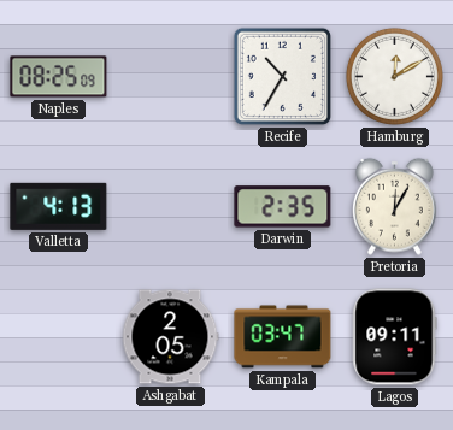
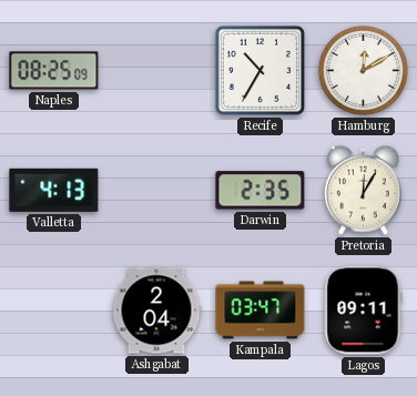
Ashgabat: 2:05 -> 2:04
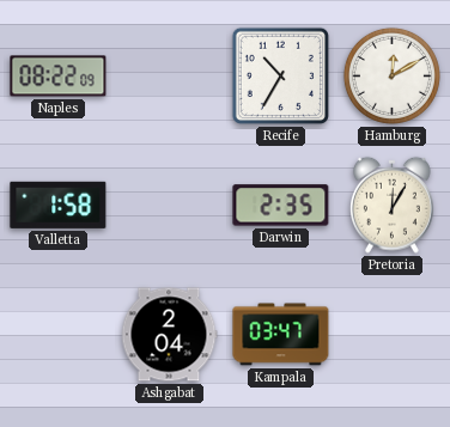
Naples: 08:25 -> 08:22
Valletta: 4:13 -> 1:58
Lagos: 09:11 -> none
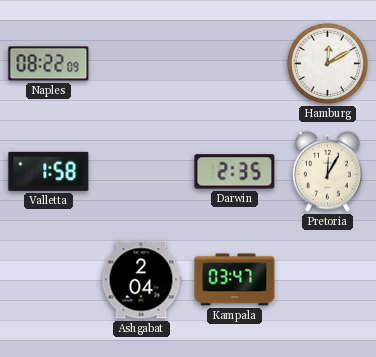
Recife: 10:35 -> none
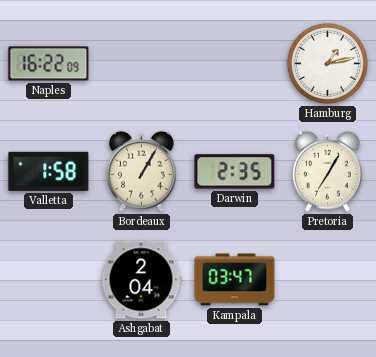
Naples: 08:22 -> 16:22
Hamburg: 12:10 -> 1:13
Bordeaux: none -> 1:05
Pretoria: 12:05 -> 7:05
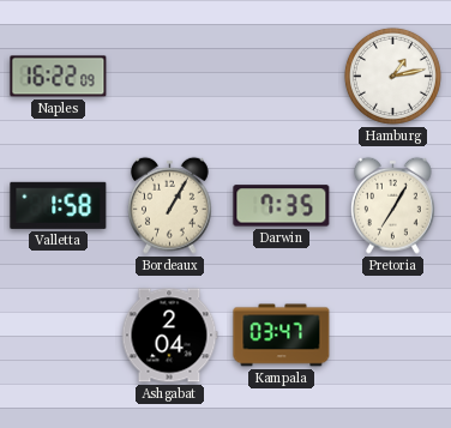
Darwin: 2:35 -> 7:35
